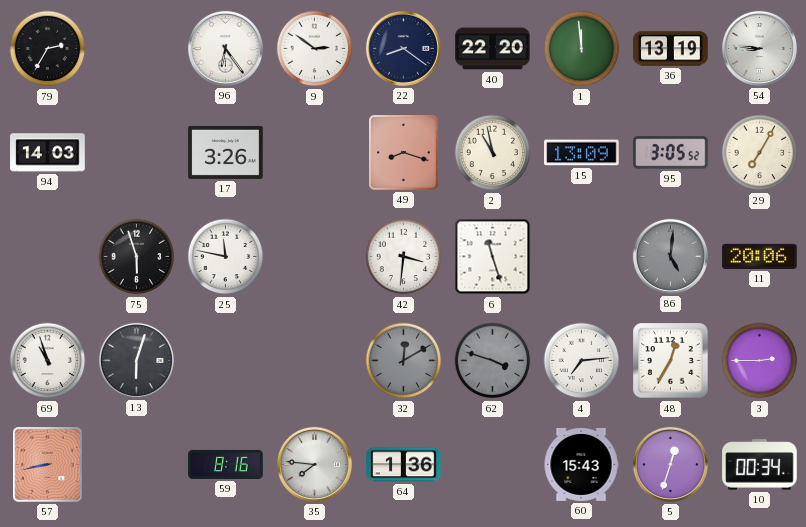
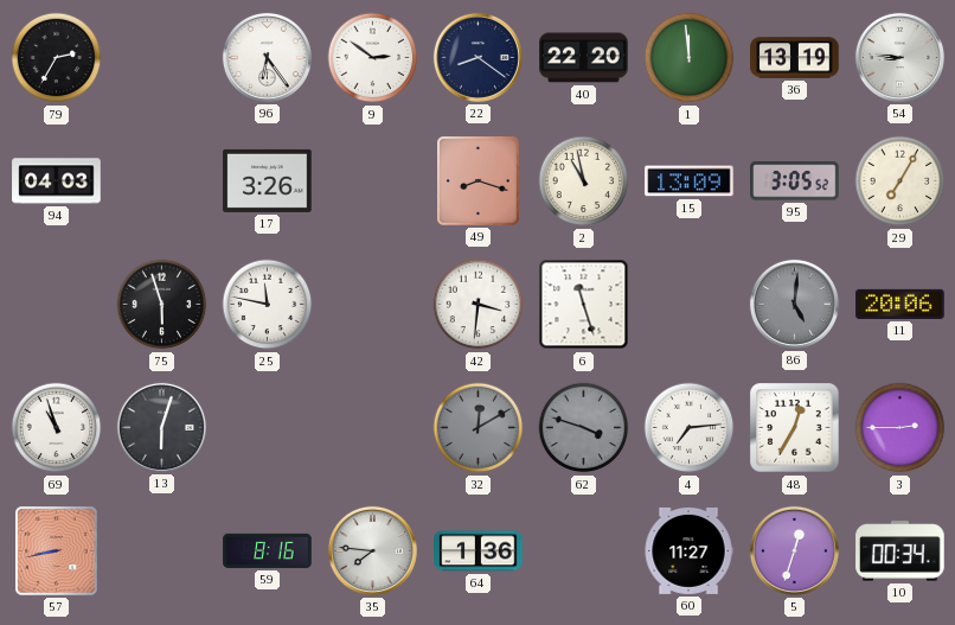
94: 14:03 -> 04:03
60: 15:43 -> 11:27
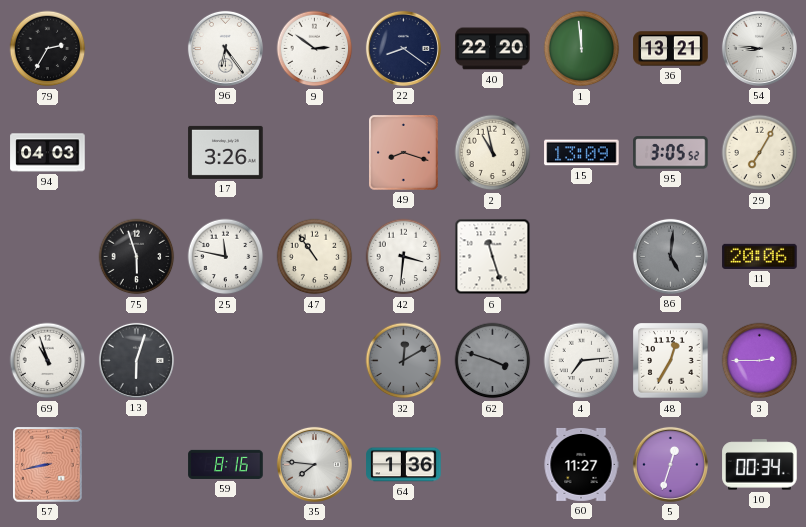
36: 13:19 -> 13:21
47: none -> 10:54
